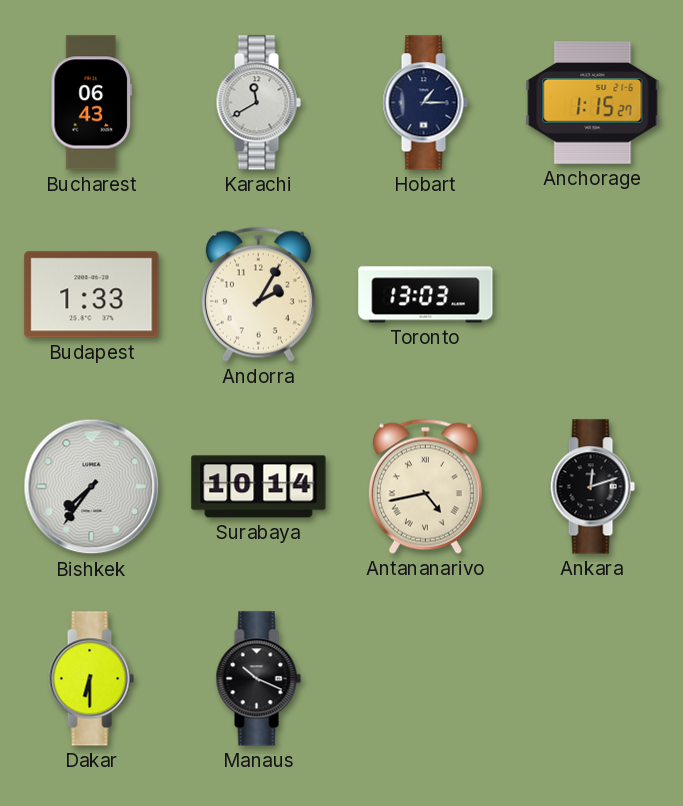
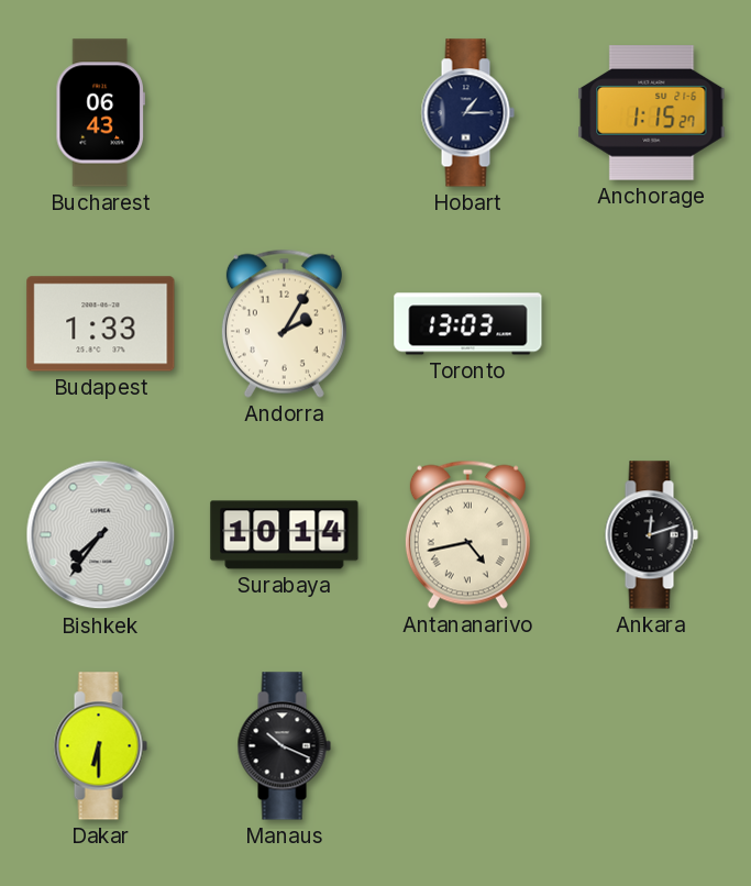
Karachi: 11:40 -> none
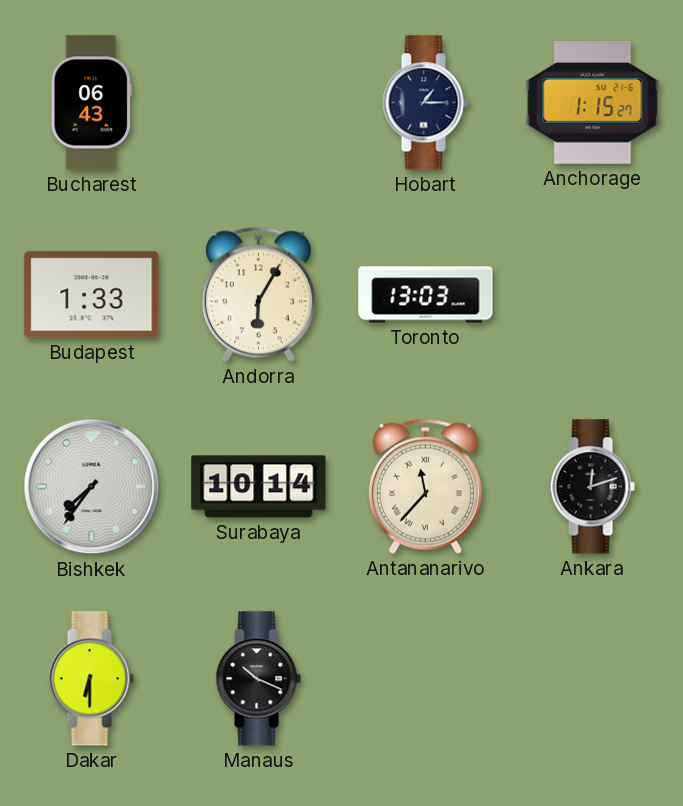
Andorra: 2:05 -> 6:05
Antananarivo: 4:43 -> 11:37
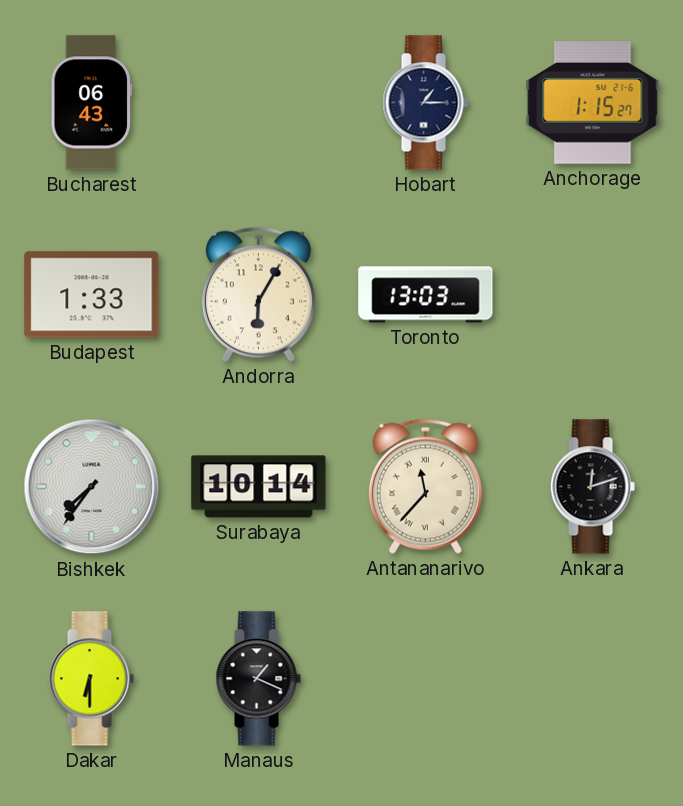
Manaus: 10:19 -> 1:19
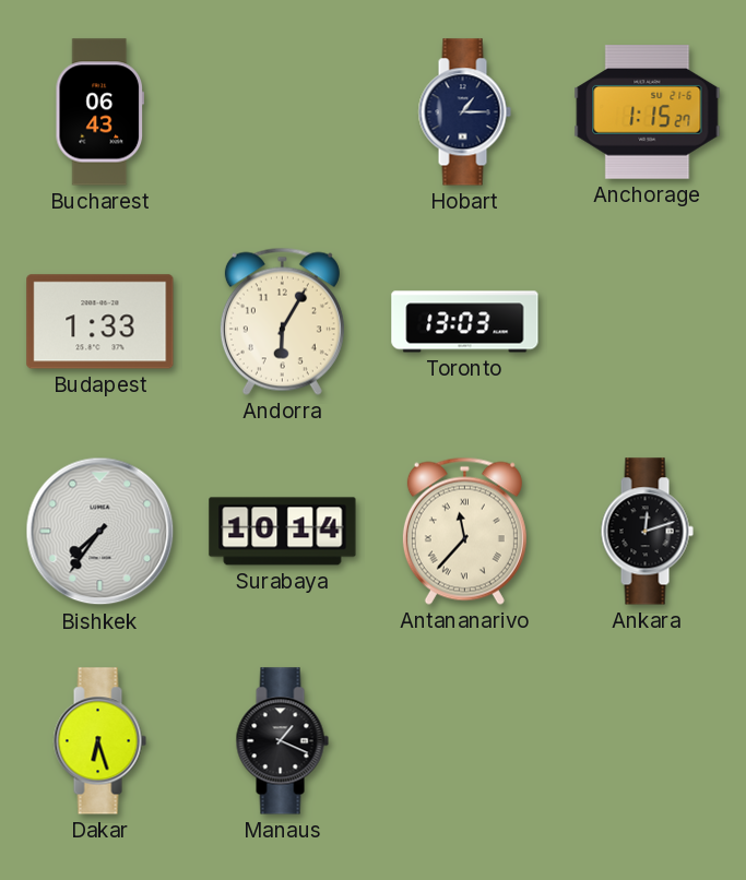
Dakar: 6:30 -> 6:27
